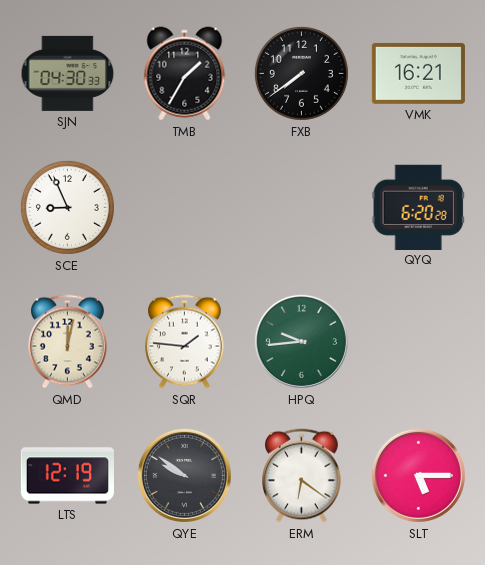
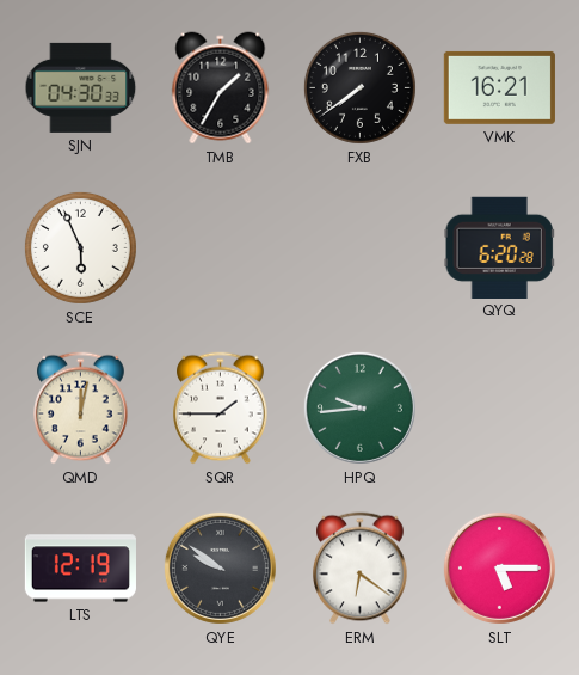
SCE: 8:56 -> 5:56
SQR: 1:46 -> 1:45
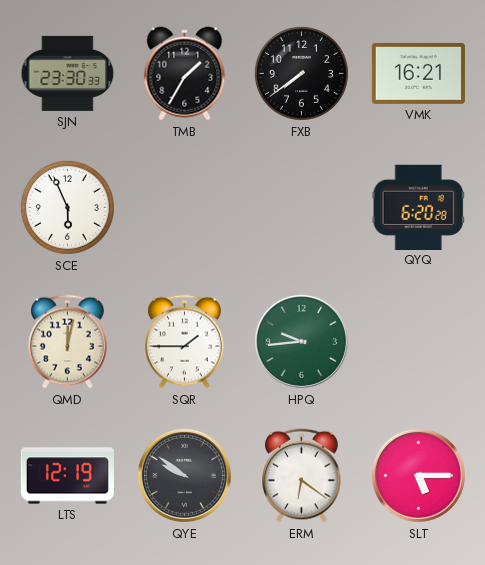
SJN: 04:30 -> 23:30
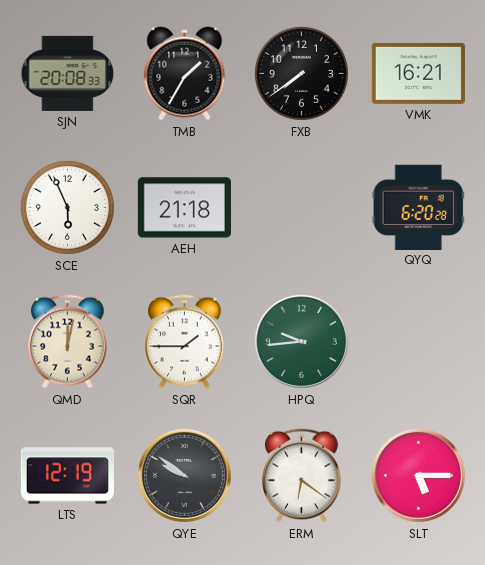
SJN: 23:30 -> 20:08
AEH: none -> 21:18
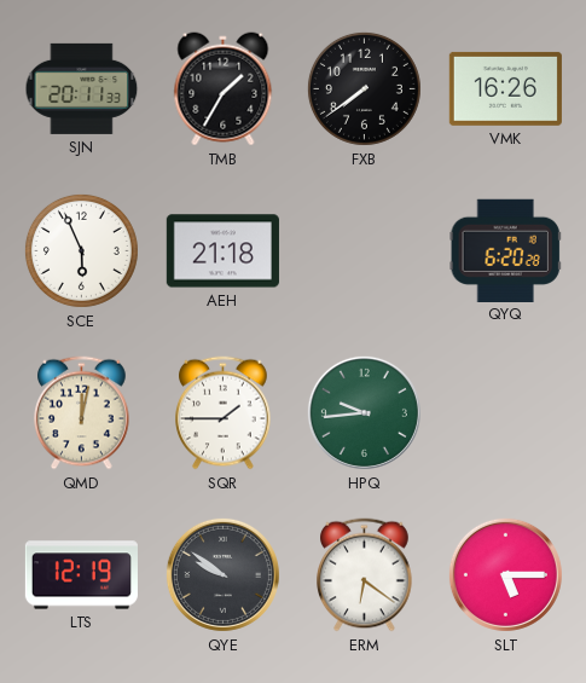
SJN: 20:08 -> 20:11
VMK: 16:21 -> 16:26
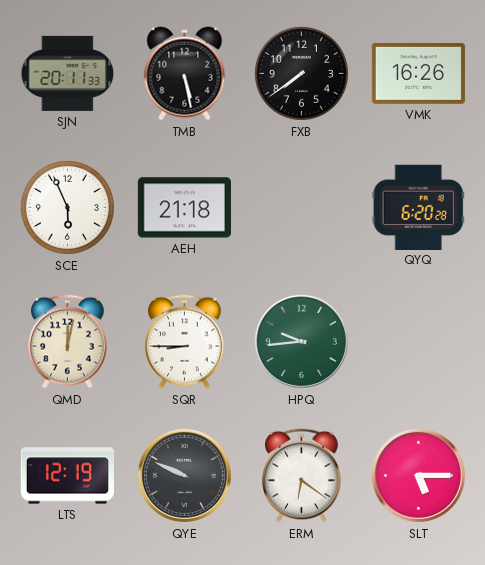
TMB: 1:35 -> 5:28
SQR: 1:45 -> 8:45
QYE: 9:51 -> 9:49
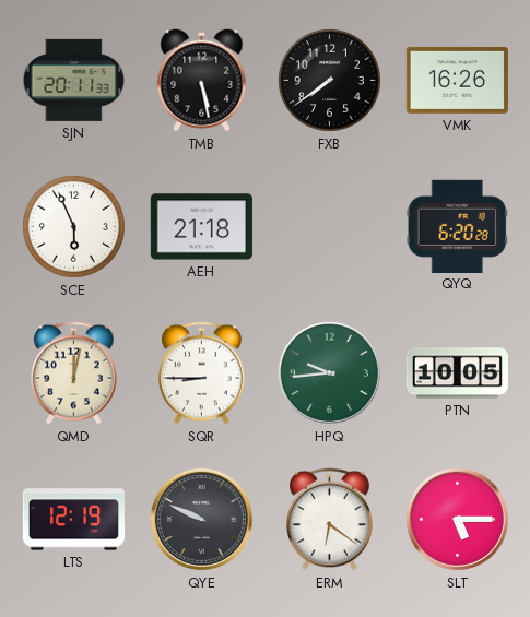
PTN: none -> 10:05
